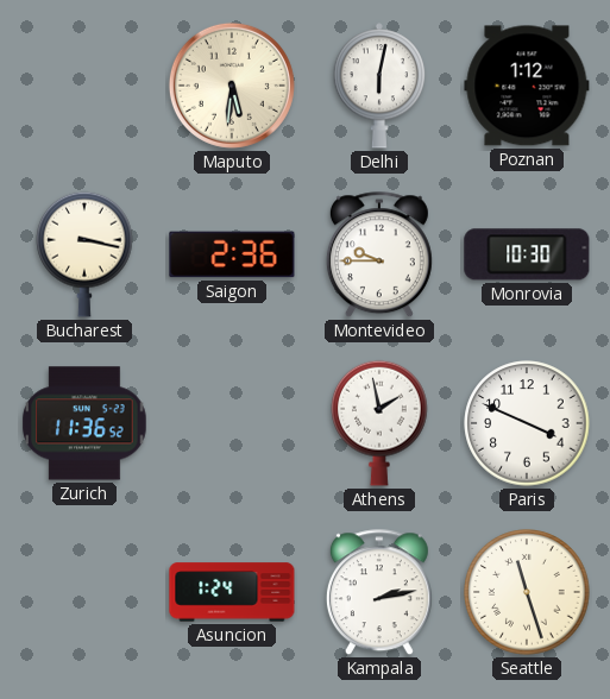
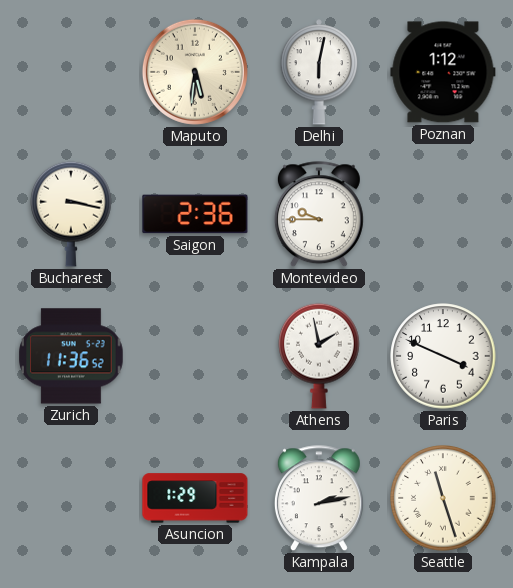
Monrovia: 10:30 -> none
Asuncion: 1:24 -> 1:29
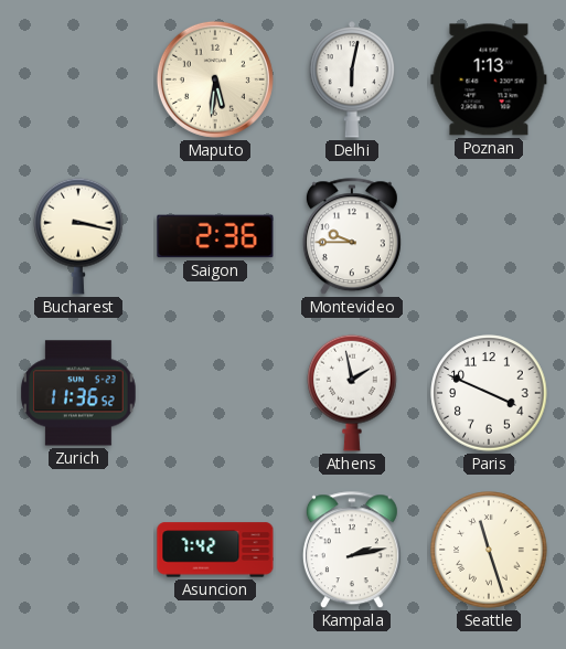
Poznan: 1:12 -> 1:13
Asuncion: 1:29 -> 7:42
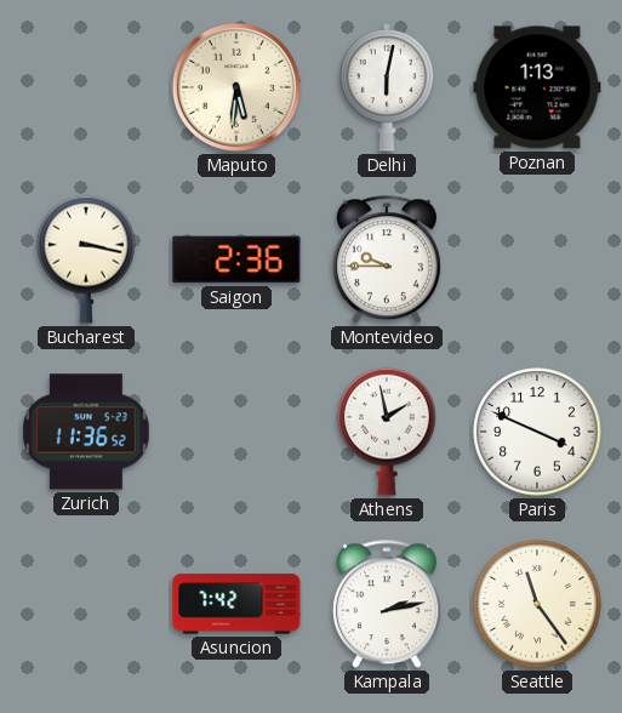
Seattle: 11:27 -> 11:24
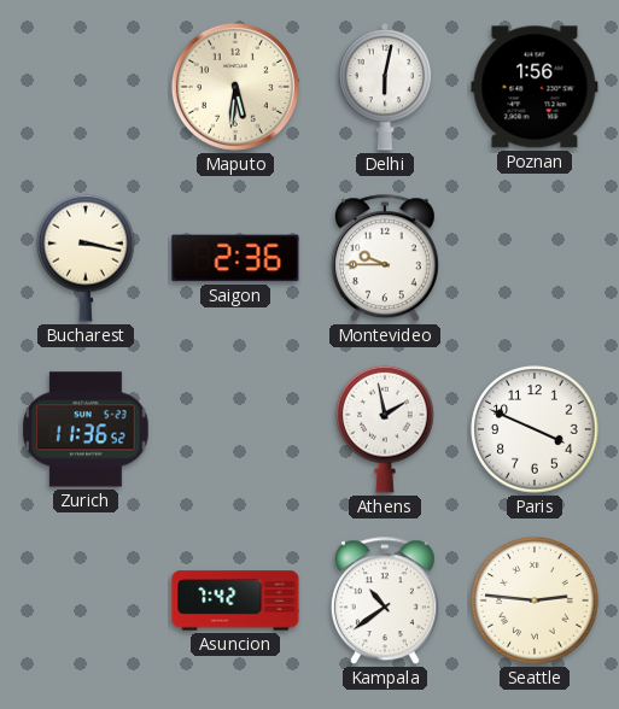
Poznan: 1:13 -> 1:56
Kampala: 2:13 -> 10:39
Seattle: 11:24 -> 2:46
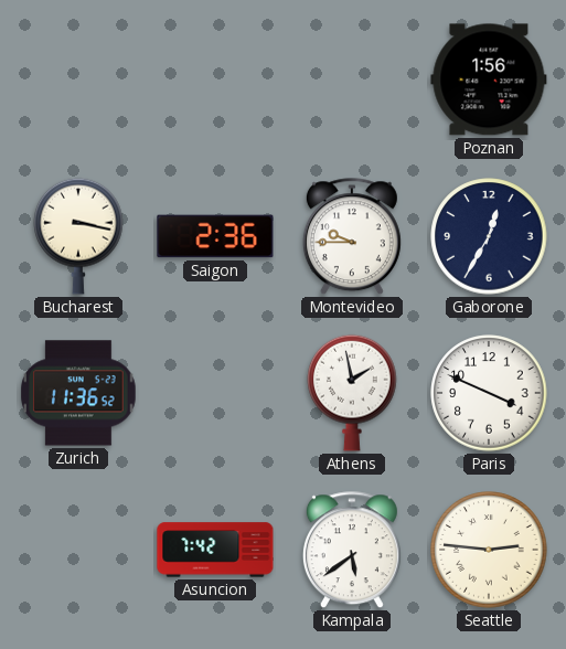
Maputo: 5:31 -> none
Delhi: 6:02 -> none
Gaborone: none -> 12:35
Kampala: 10:39 -> 5:39
